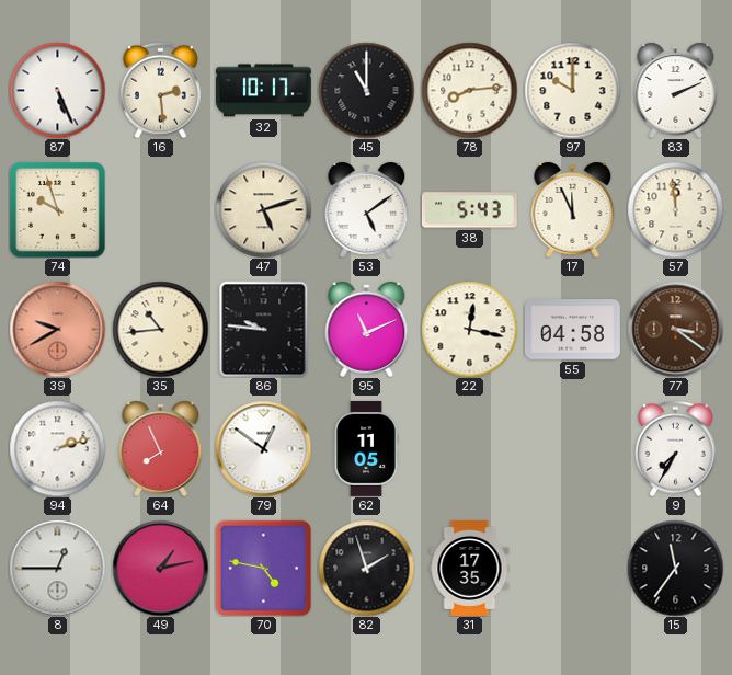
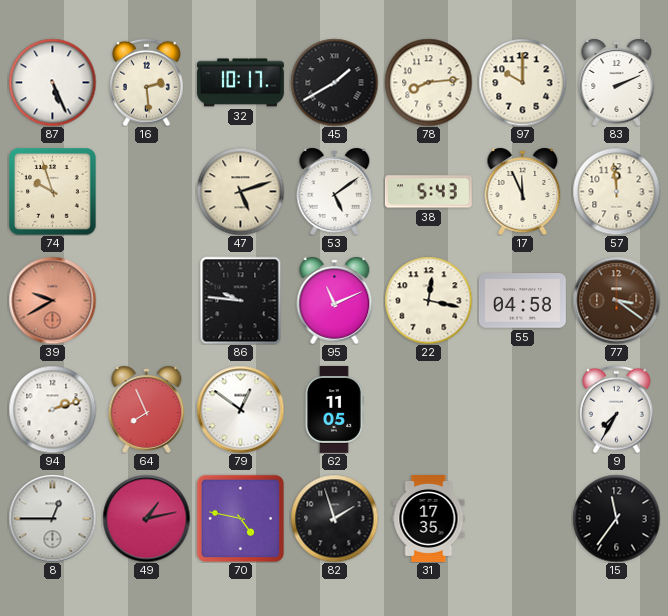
45: 11:00 -> 1:40
35: 10:44 -> none
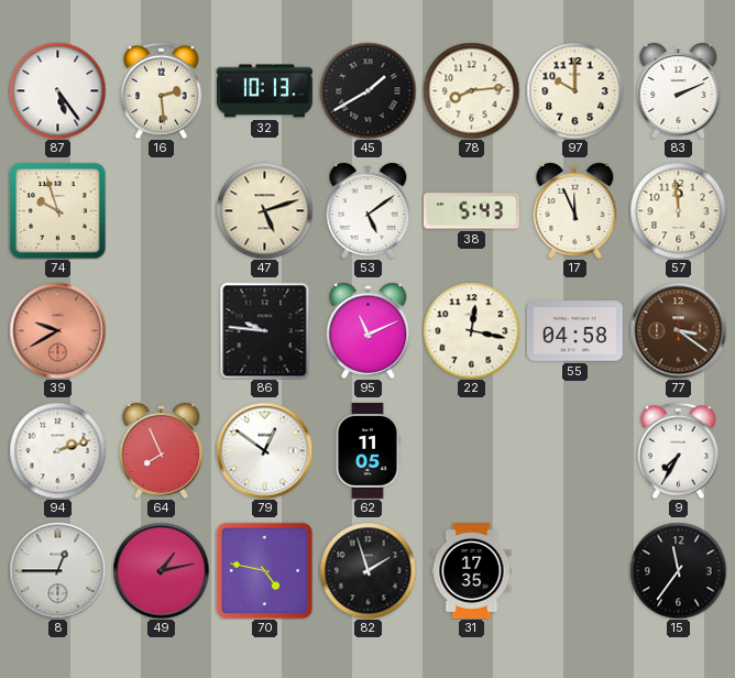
87: 5:26 -> 5:24
32: 10:17 -> 10:13
